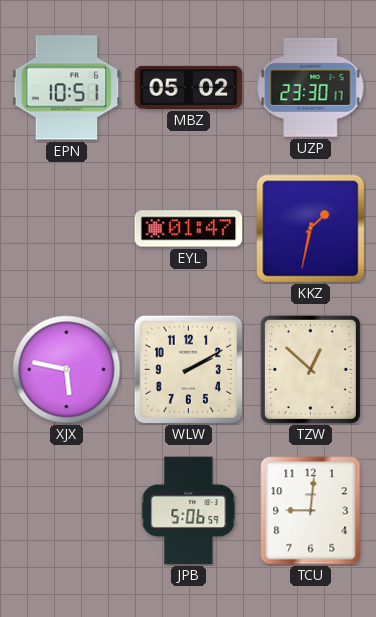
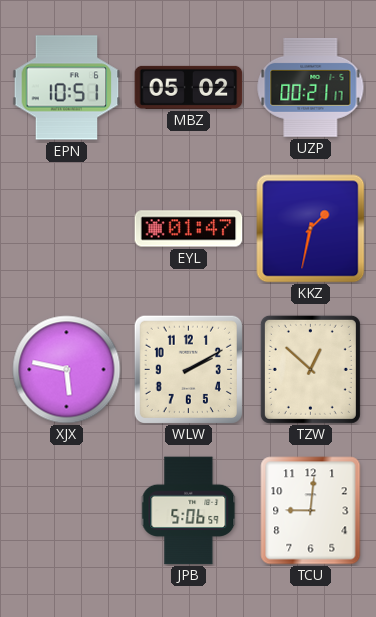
UZP: 23:30 -> 00:21
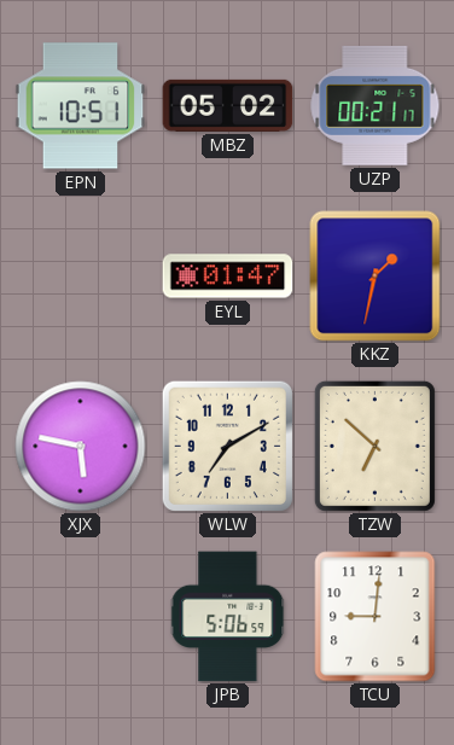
WLW: 2:10 -> 7:10
TZW: 12:52 -> 6:52
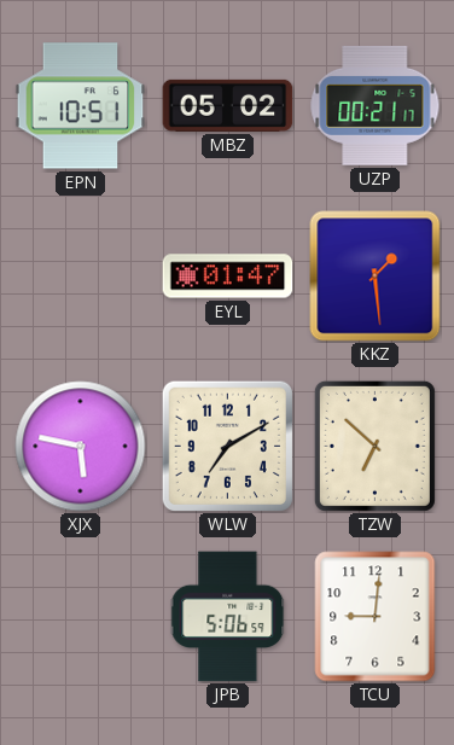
KKZ: 1:32 -> 1:29
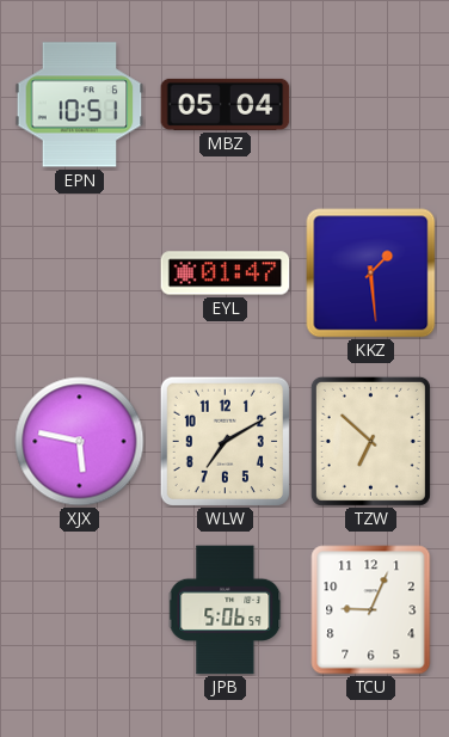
MBZ: 05:02 -> 05:04
UZP: 00:21 -> none
TCU: 9:01 -> 9:04
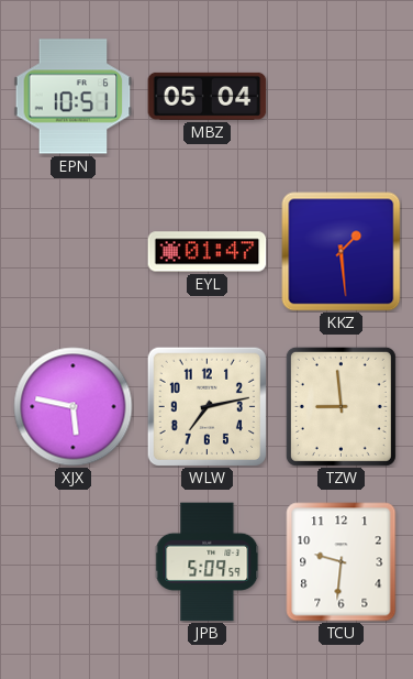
WLW: 7:10 -> 7:13
TZW: 6:52 -> 8:59
JPB: 5:06 -> 5:09
TCU: 9:04 -> 9:31
